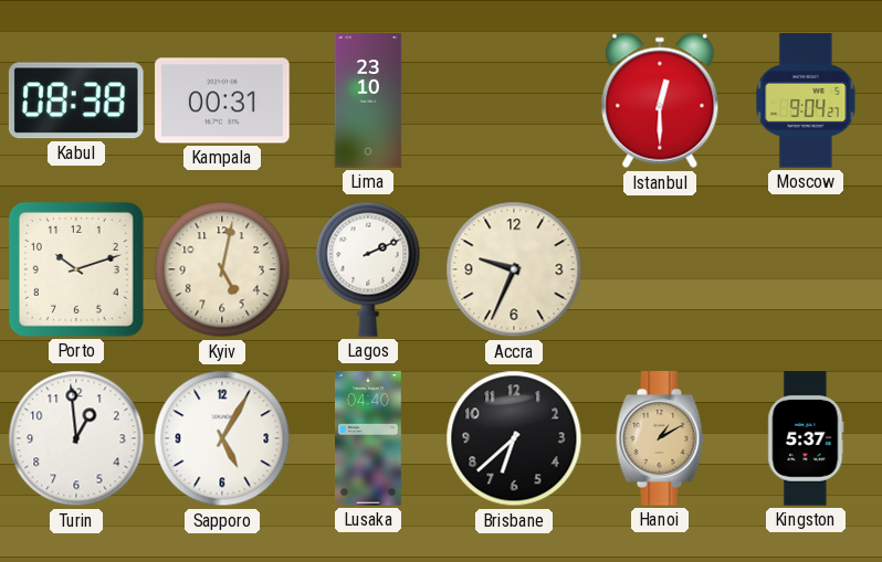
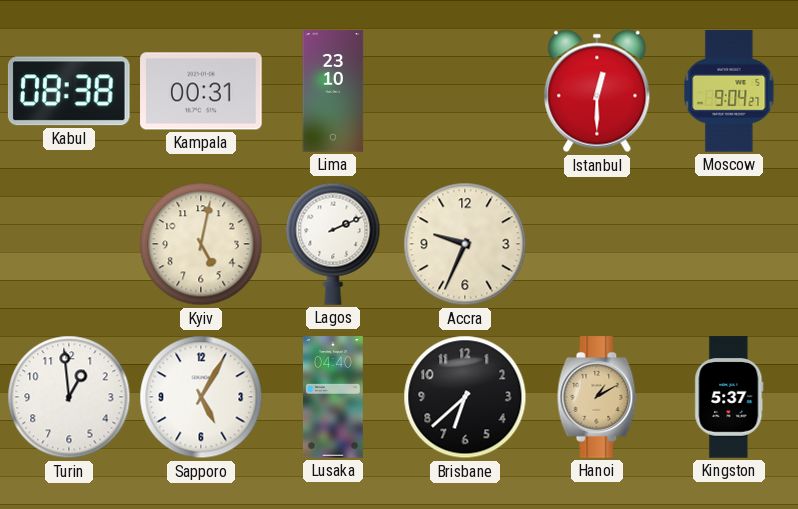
Porto: 10:12 -> none
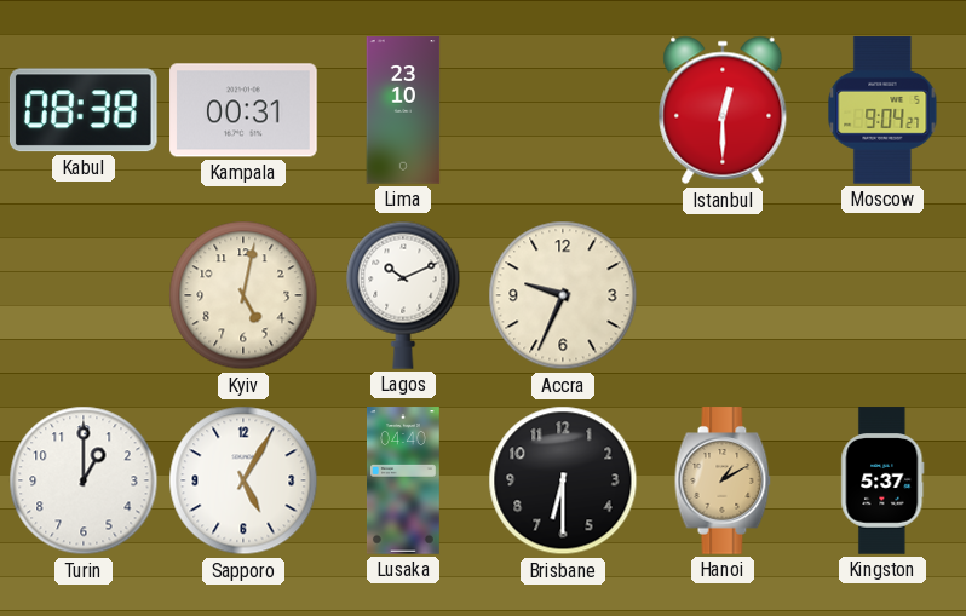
Lagos: 2:11 -> 10:11
Turin: 12:59 -> 1:00
Brisbane: 6:38 -> 6:30
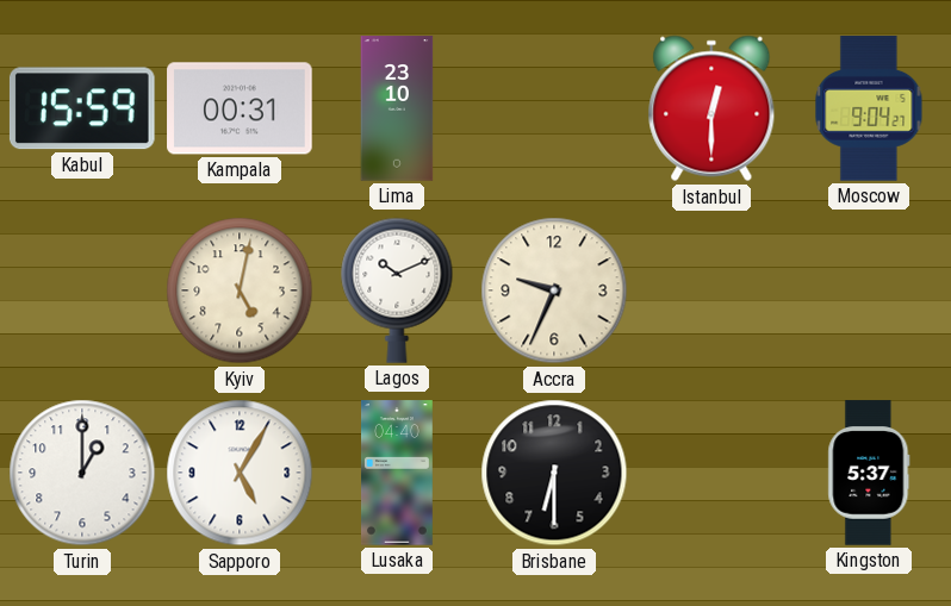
Kabul: 08:38 -> 15:59
Hanoi: 1:10 -> none
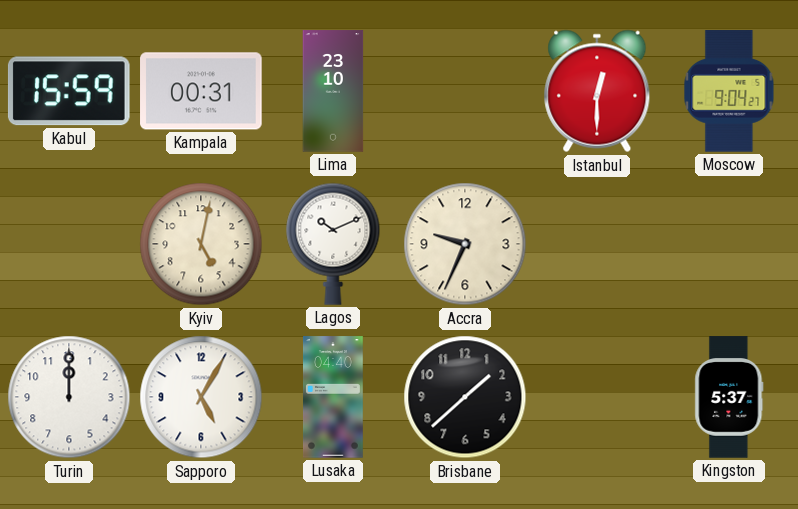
Turin: 1:00 -> 12:00
Brisbane: 6:30 -> 1:38
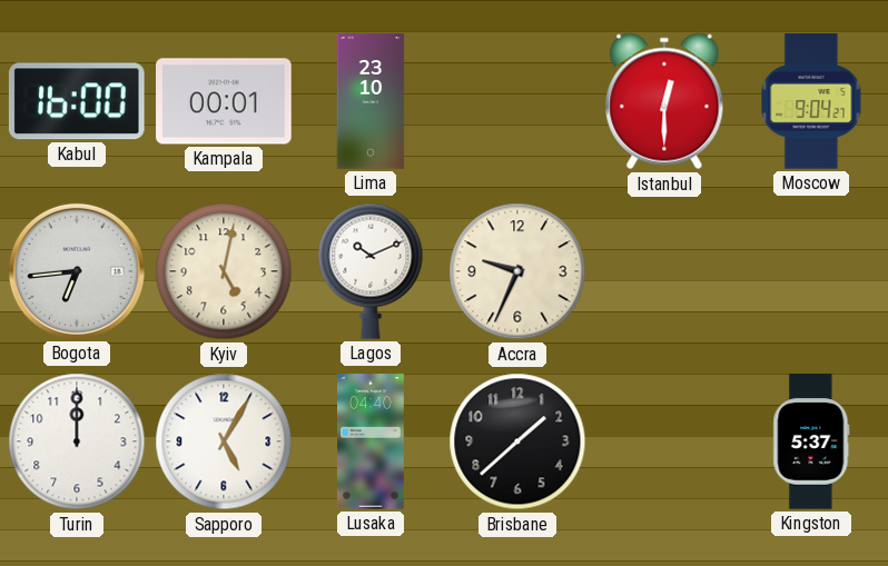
Kabul: 15:59 -> 16:00
Kampala: 00:31 -> 00:01
Bogota: none -> 6:44
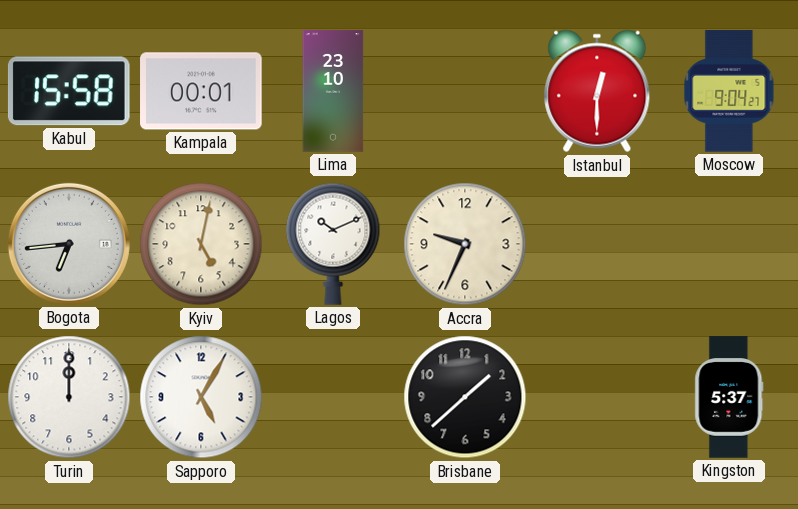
Kabul: 16:00 -> 15:58
Lusaka: 04:40 -> none
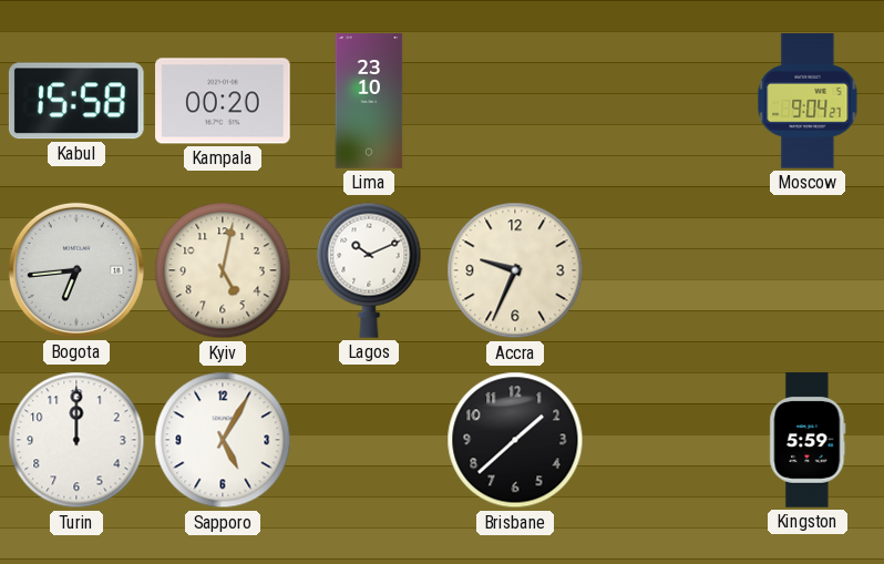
Kampala: 00:01 -> 00:20
Istanbul: 12:30 -> none
Kingston: 5:37 -> 5:59
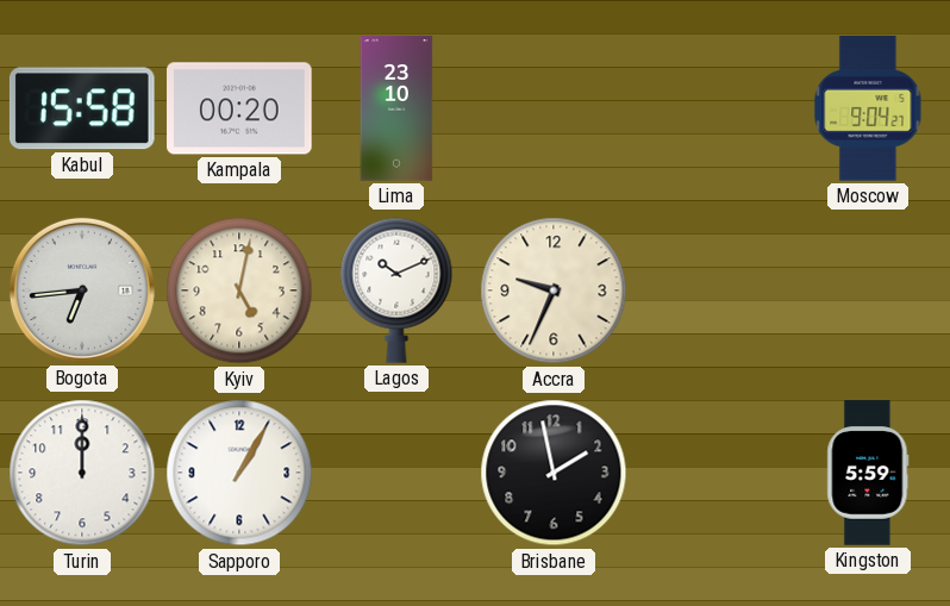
Sapporo: 5:05 -> 1:05
Brisbane: 1:38 -> 1:58
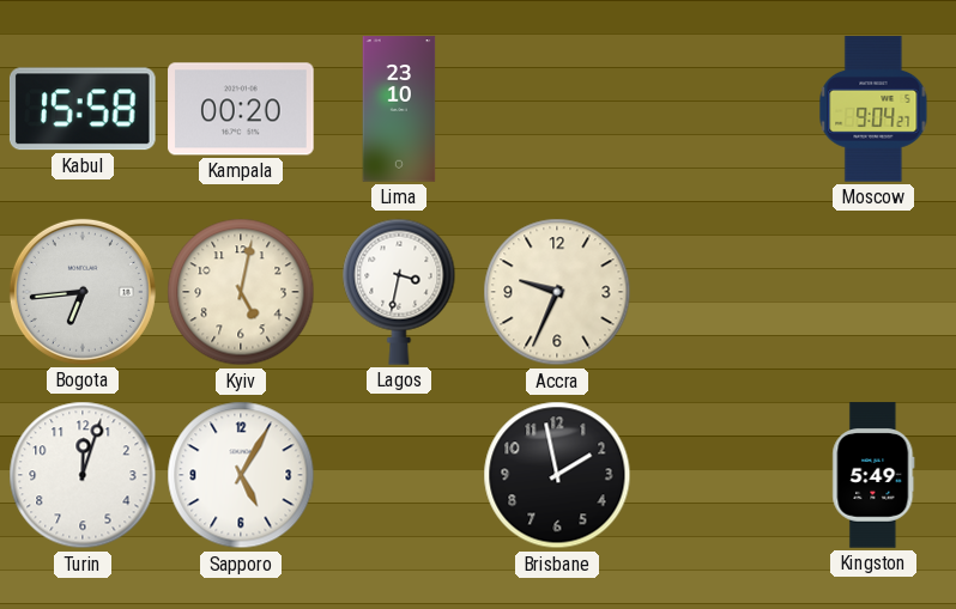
Lagos: 10:11 -> 3:32
Turin: 12:00 -> 12:03
Sapporo: 1:05 -> 5:05
Kingston: 5:59 -> 5:49
